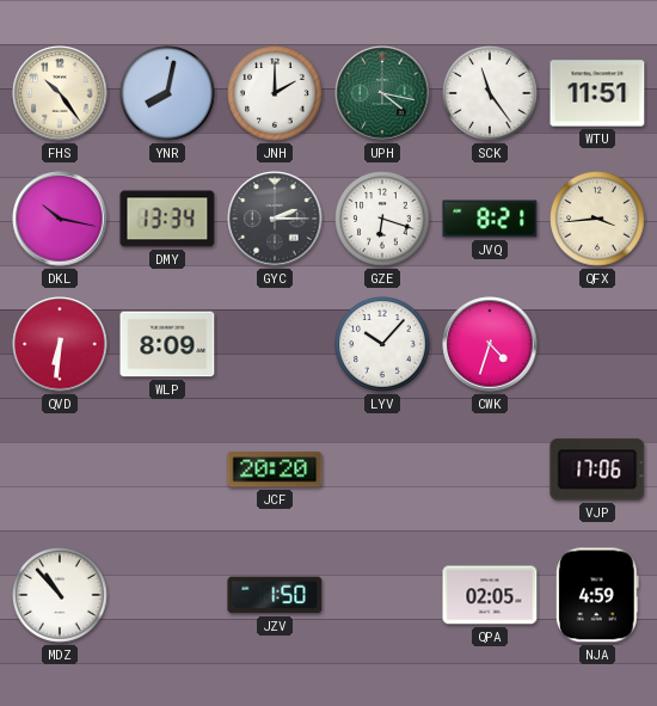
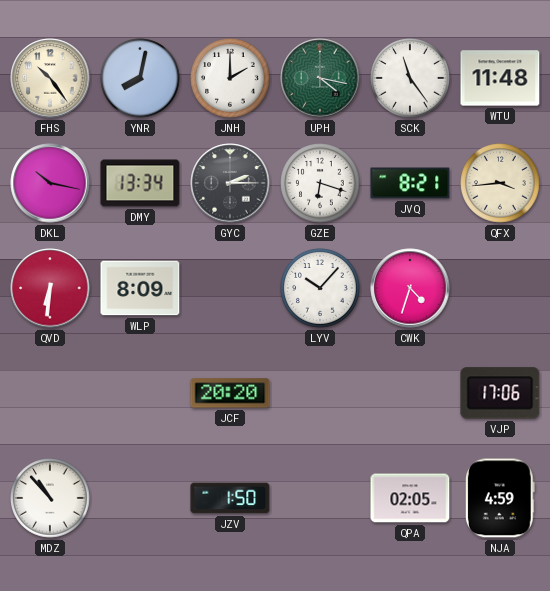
WTU: 11:51 -> 11:48
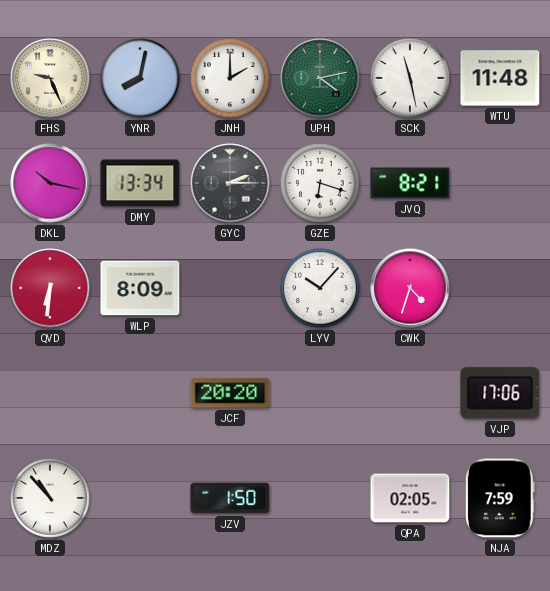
FHS: 10:24 -> 9:26
UPH: 4:17 -> 4:13
SCK: 11:24 -> 11:28
QFX: 3:44 -> none
NJA: 4:59 -> 7:59
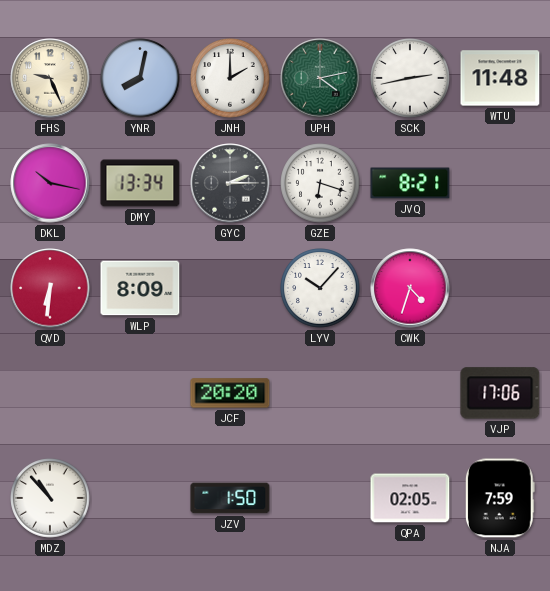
SCK: 11:28 -> 2:43
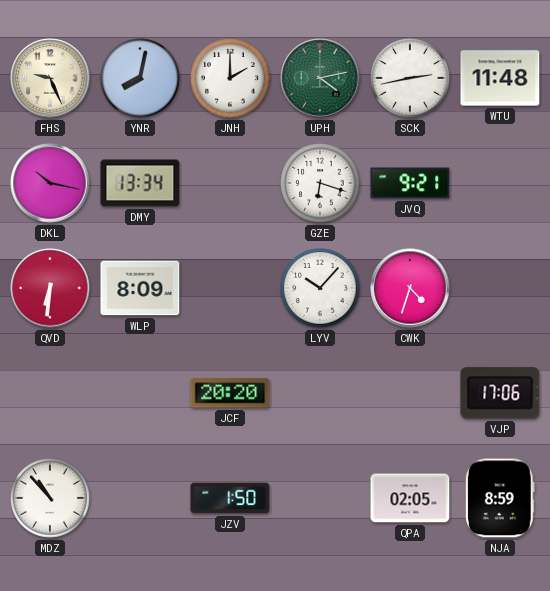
GYC: 2:15 -> none
JVQ: 8:21 -> 9:21
NJA: 7:59 -> 8:59
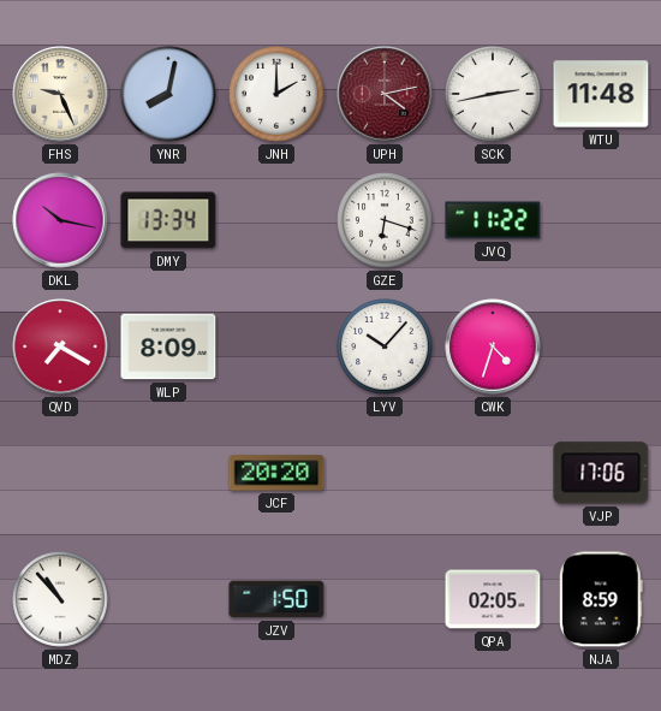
UPH dial: green -> burgundy
JVQ: 9:21 -> 11:22
QVD: 6:31 -> 7:20
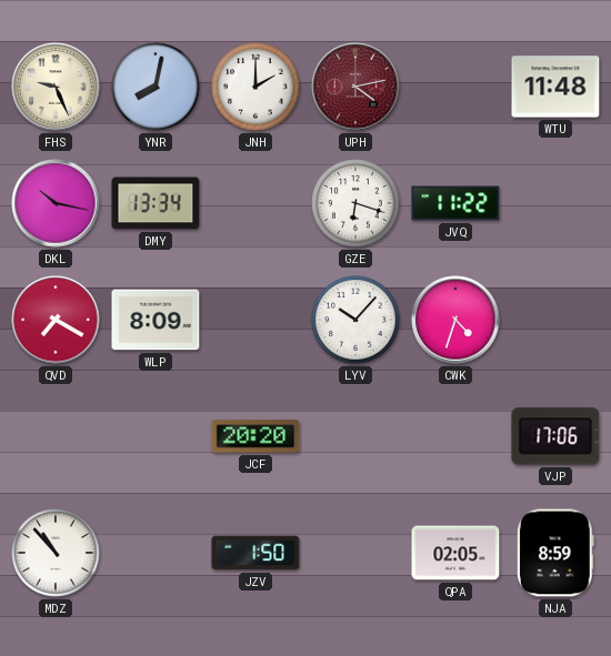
SCK: 2:43 -> none
